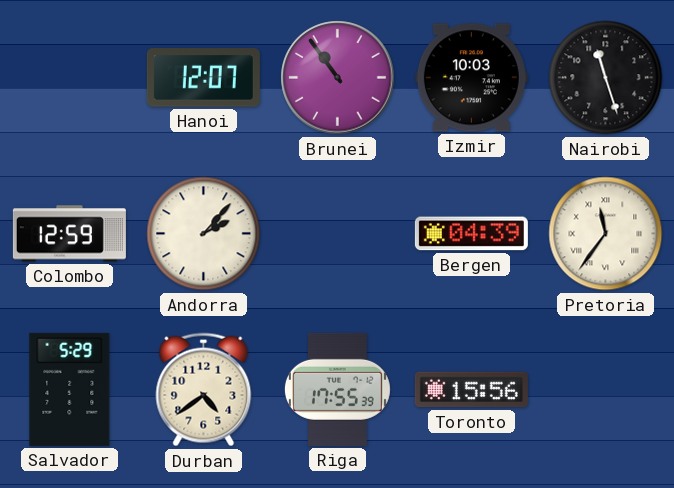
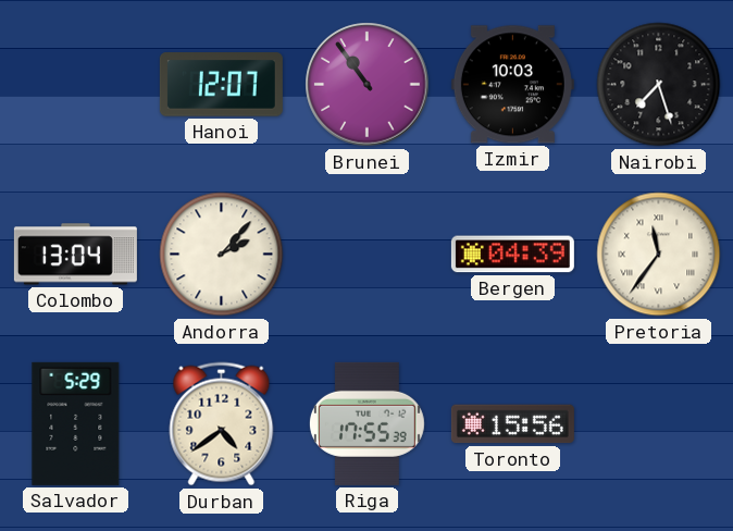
Nairobi: 11:27 -> 7:27
Colombo: 12:59 -> 13:04
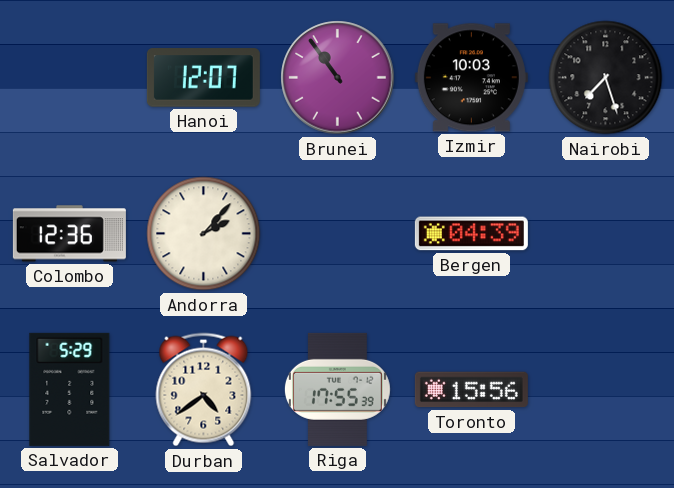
Colombo: 13:04 -> 12:36
Pretoria: 11:36 -> none
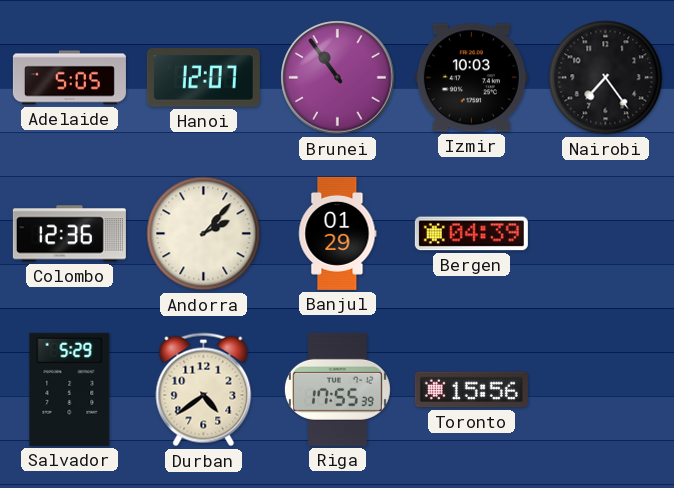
Adelaide: none -> 5:05
Nairobi: 7:27 -> 7:24
Banjul: none -> 01:29
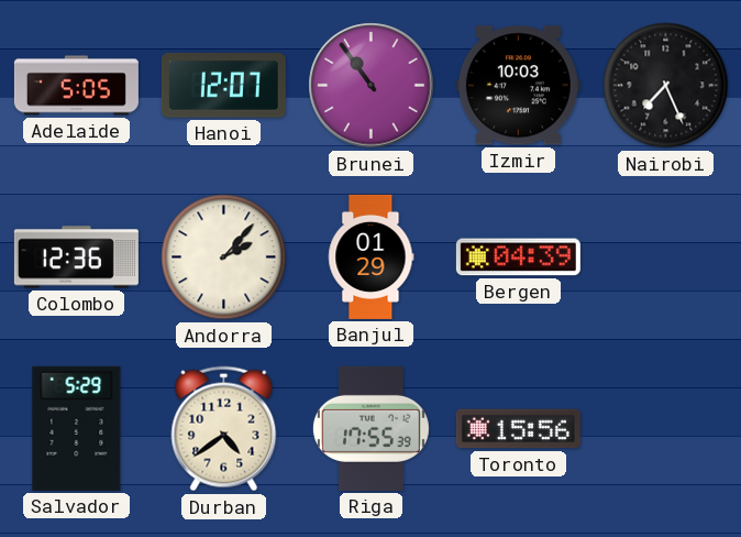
Nairobi: 7:24 -> 7:26
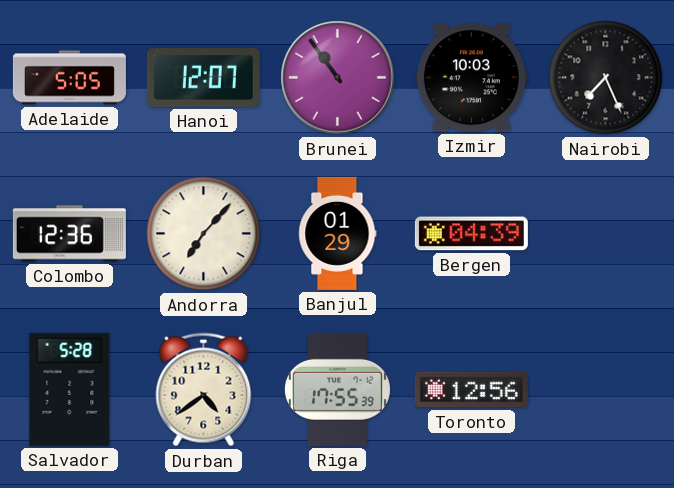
Andorra: 2:07 -> 7:07
Salvador: 5:29 -> 5:28
Toronto: 15:56 -> 12:56
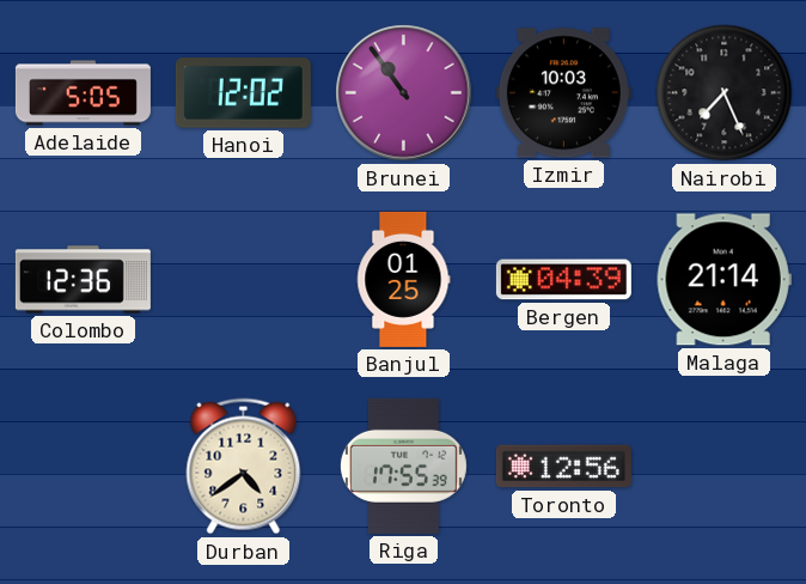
Hanoi: 12:07 -> 12:02
Andorra: 7:07 -> none
Banjul: 01:29 -> 01:25
Malaga: none -> 21:14
Salvador: 5:28 -> none
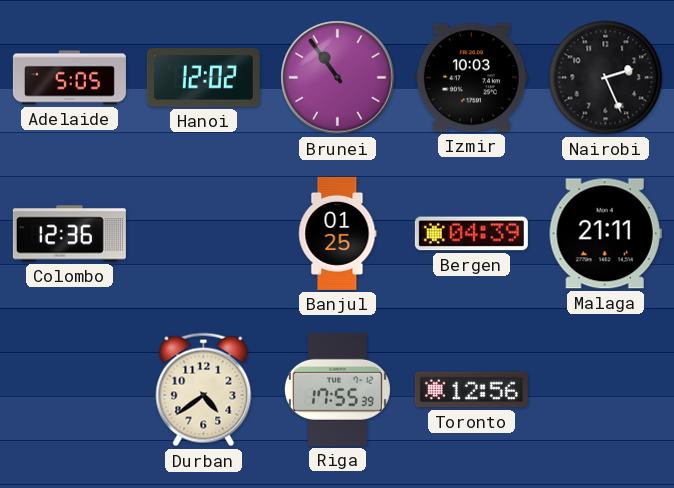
Nairobi: 7:26 -> 2:26
Malaga: 21:14 -> 21:11
